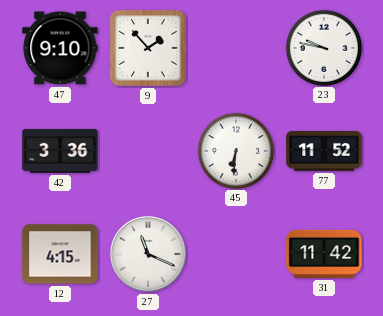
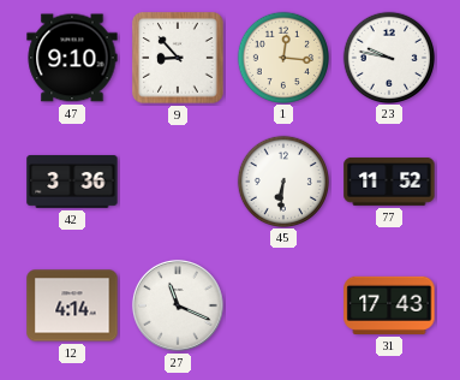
9: 1:53 -> 8:53
1: none -> 12:16
12: 4:15 -> 4:14
31: 11:42 -> 17:43
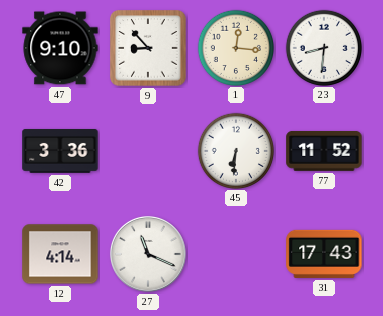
23: 9:47 -> 8:31
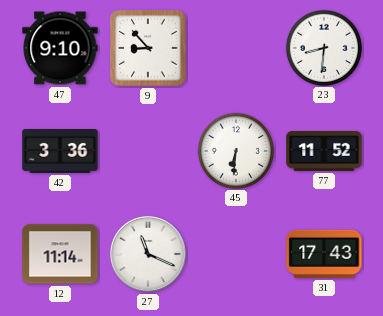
1: 12:16 -> none
12: 4:14 -> 11:14
